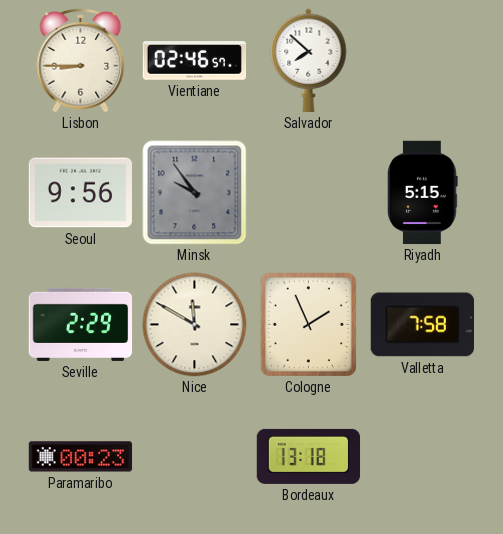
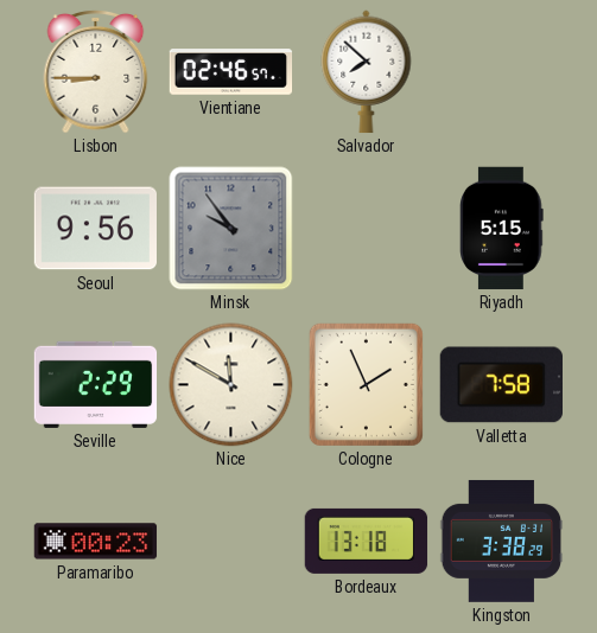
Kingston: none -> 3:38
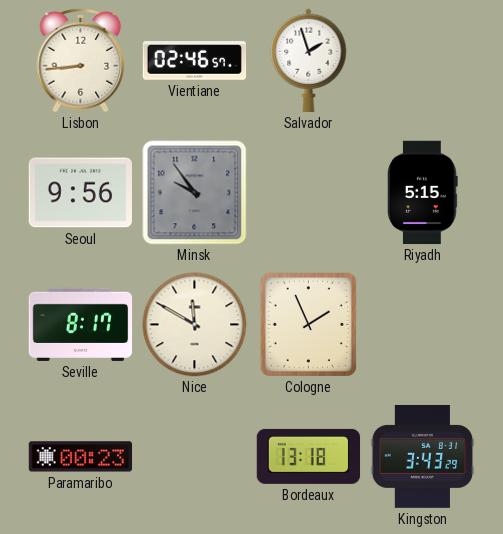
Lisbon: 8:45 -> 8:44
Salvador: 7:52 -> 1:57
Seville: 2:29 -> 8:17
Valletta: 7:58 -> none
Kingston: 3:38 -> 3:43
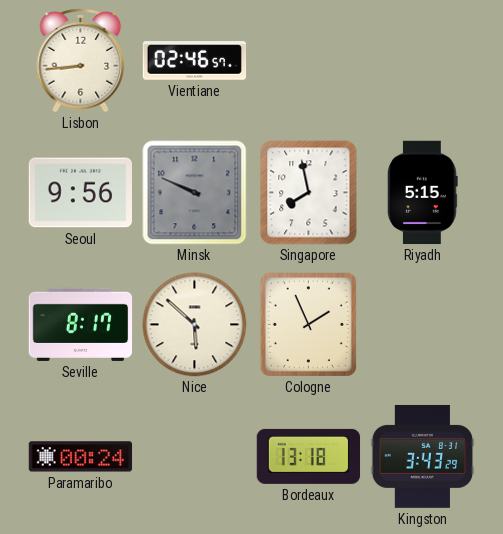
Salvador: 1:57 -> none
Minsk: 9:54 -> 9:49
Singapore: none -> 7:58
Nice: 11:50 -> 5:52
Paramaribo: 00:23 -> 00:24
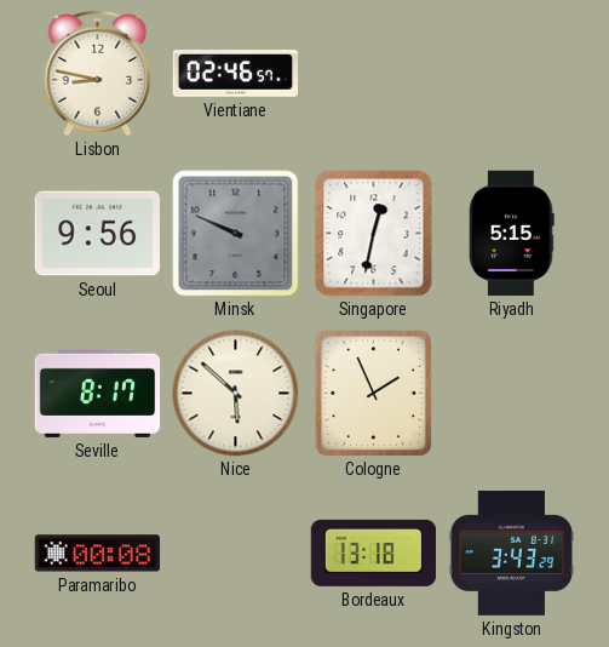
Lisbon: 8:44 -> 8:47
Singapore: 7:58 -> 12:32
Paramaribo: 00:24 -> 00:08
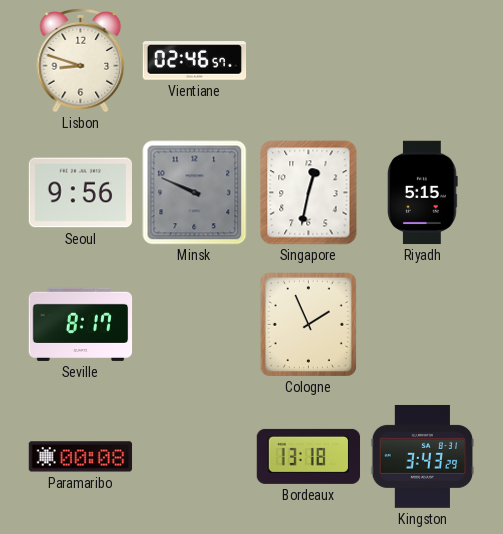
Lisbon: 8:47 -> 8:48
Nice: 5:52 -> none
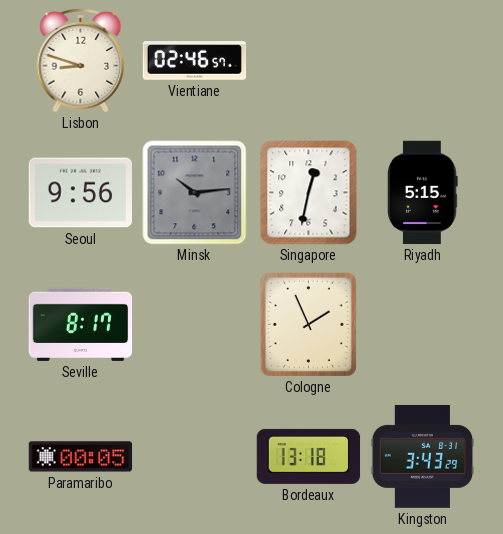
Minsk: 9:49 -> 10:14
Paramaribo: 00:08 -> 00:05
